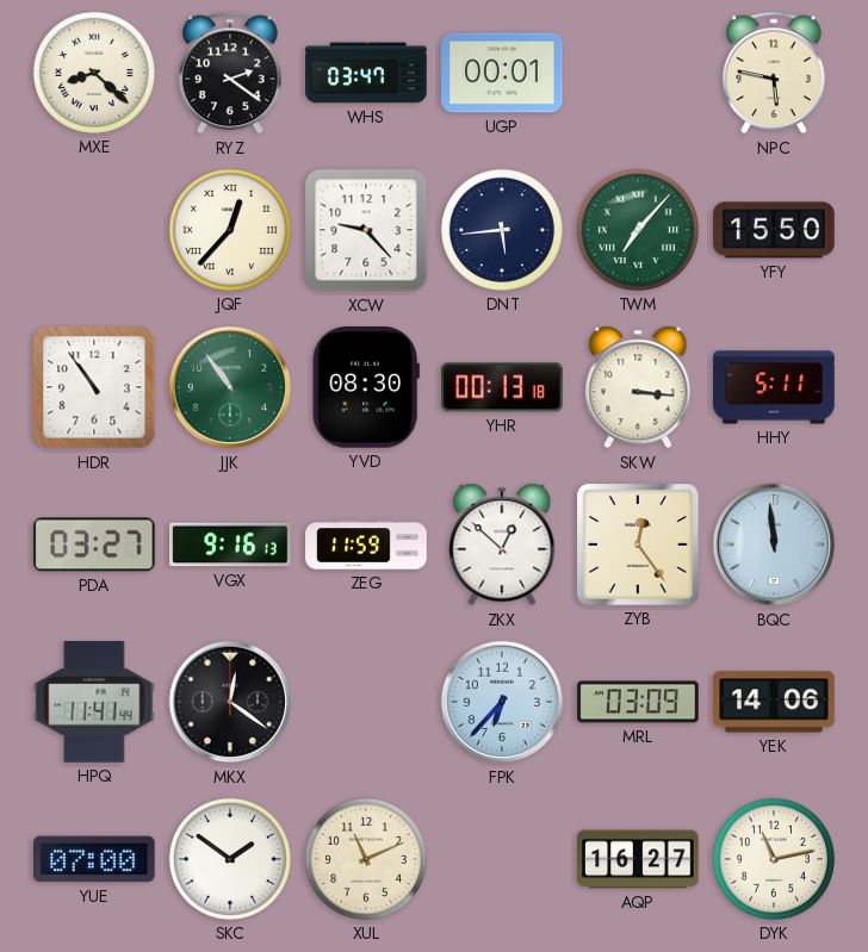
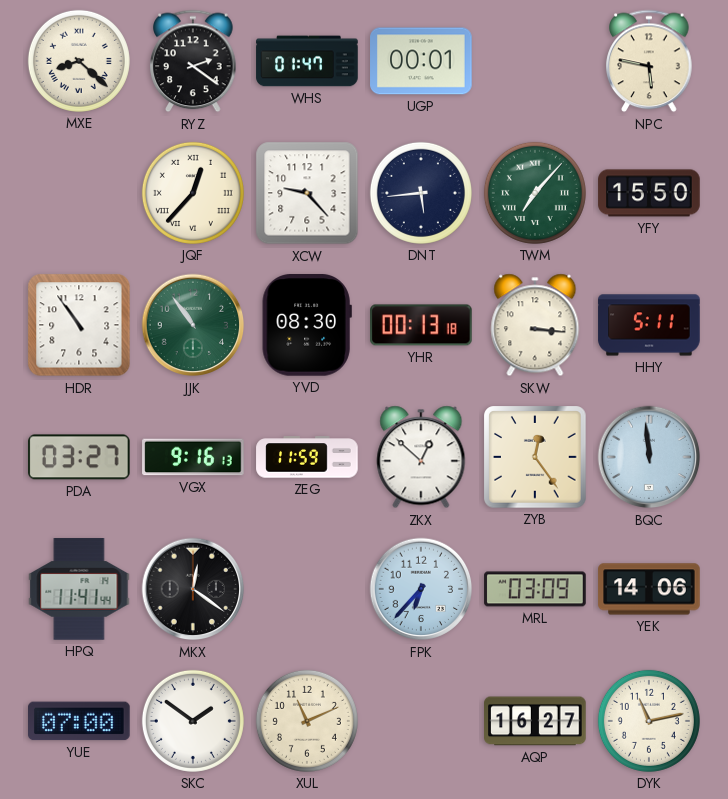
WHS: 03:47 -> 01:47
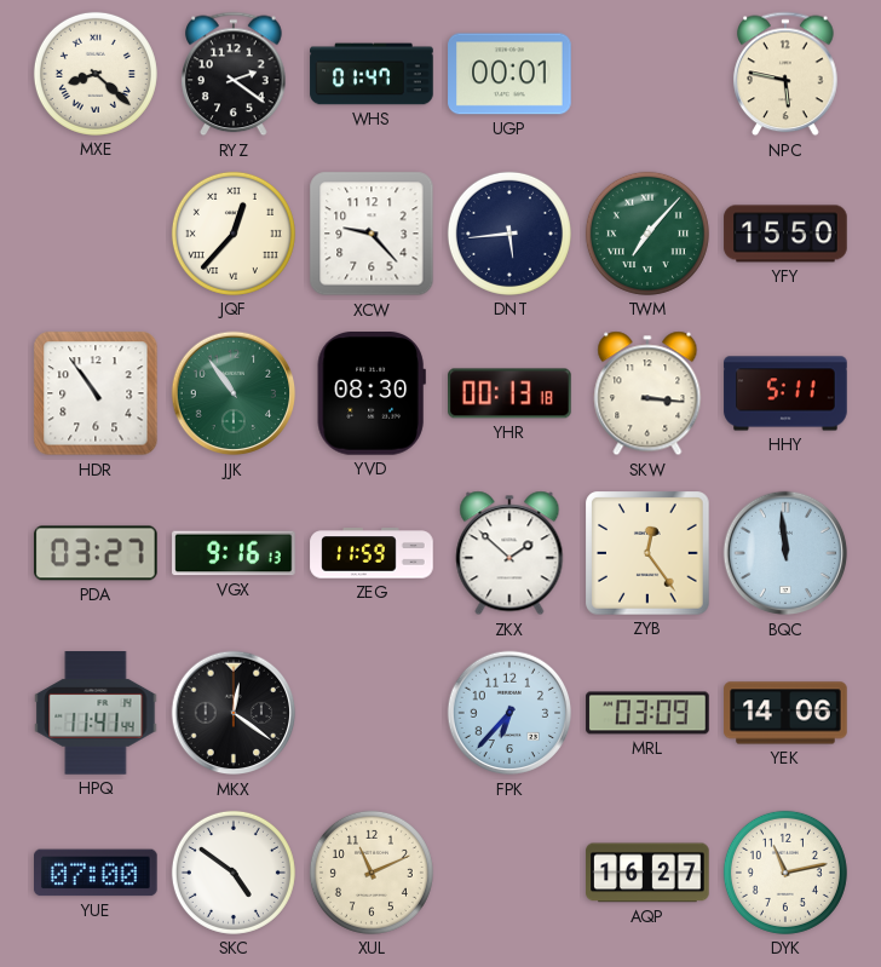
ZKX: 12:52 -> 1:52
SKC: 1:51 -> 4:51
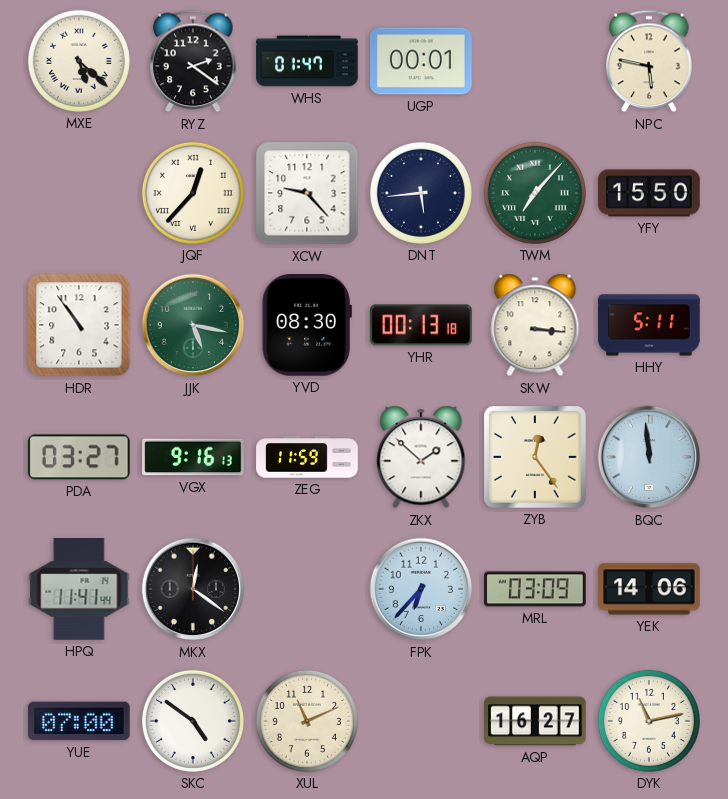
MXE: 8:22 -> 5:22
JJK: 10:54 -> 5:17
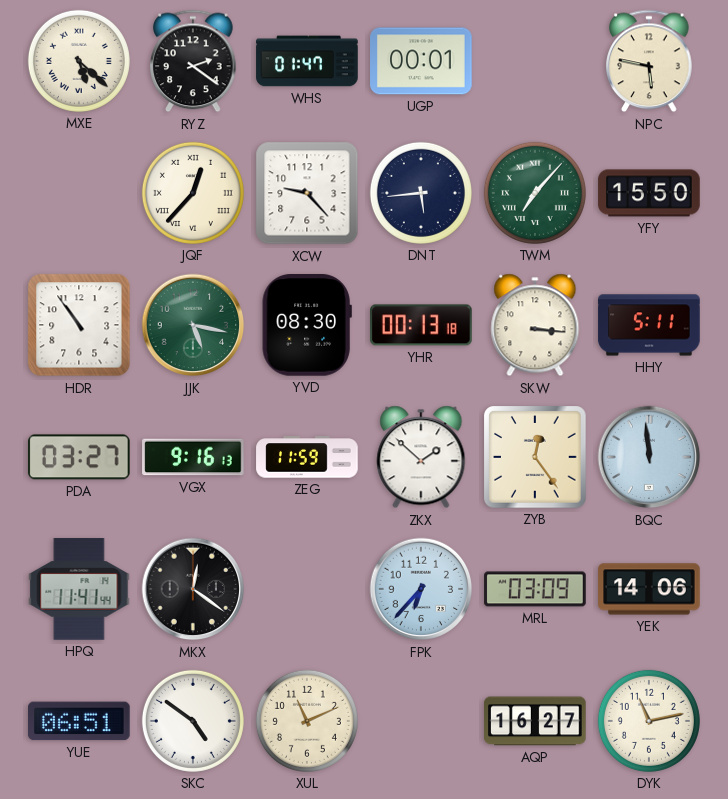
YUE: 07:00 -> 06:51
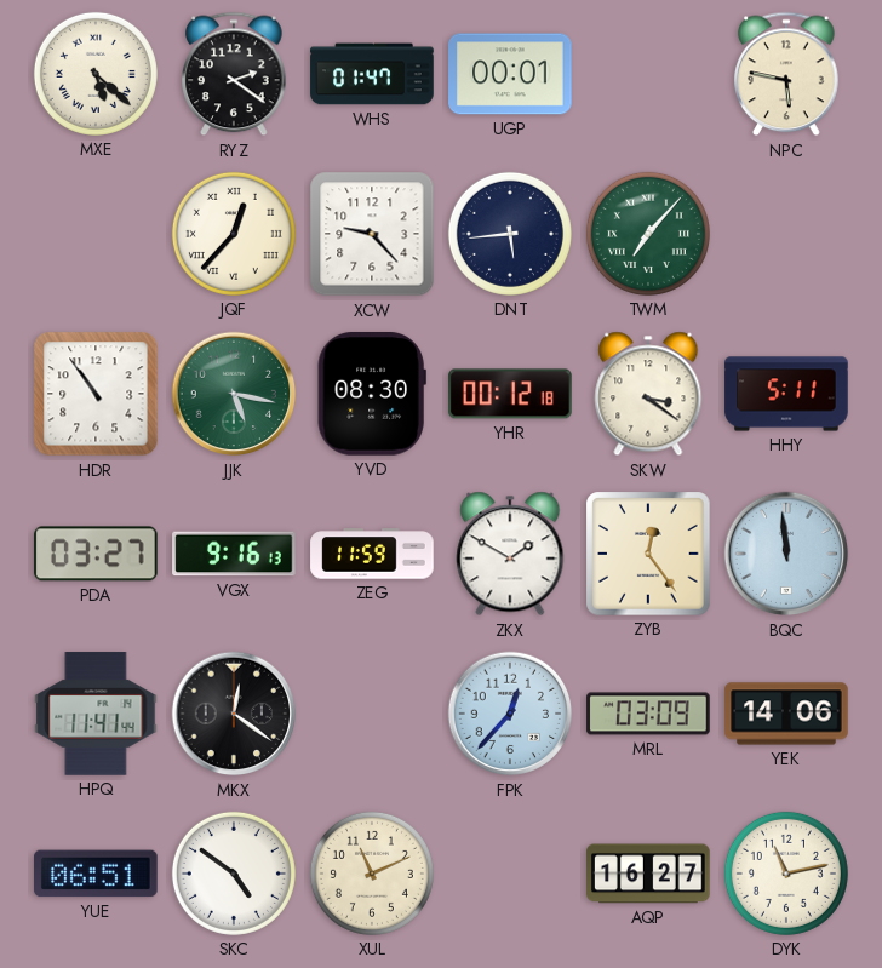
YFY: 15:50 -> none
YHR: 00:13 -> 00:12
SKW: 3:16 -> 3:21
ZKX: 1:52 -> 1:50
FPK: 6:37 -> 12:37
